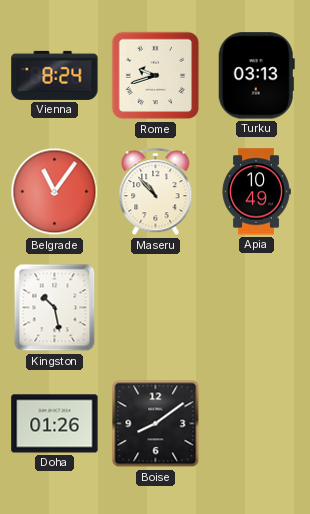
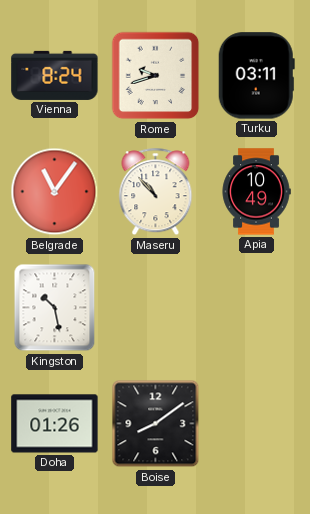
Turku: 03:13 -> 03:11
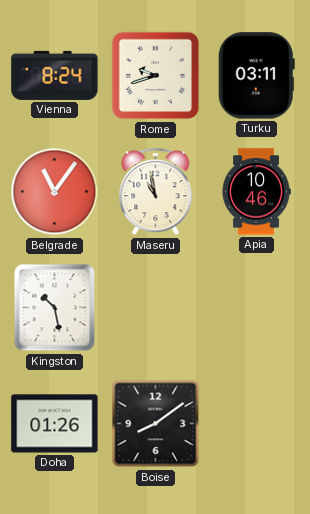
Maseru: 10:53 -> 10:58
Apia: 10:49 -> 10:46
